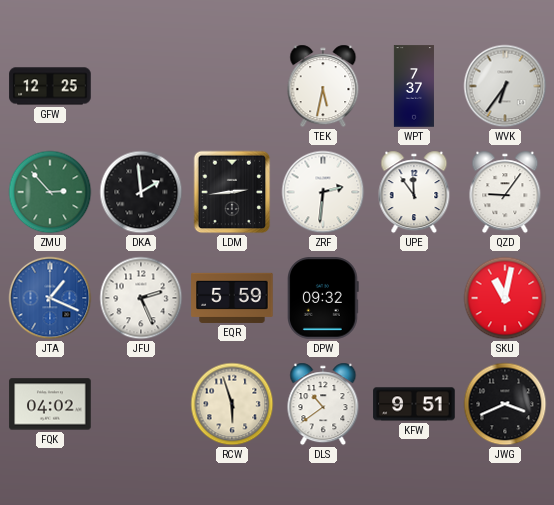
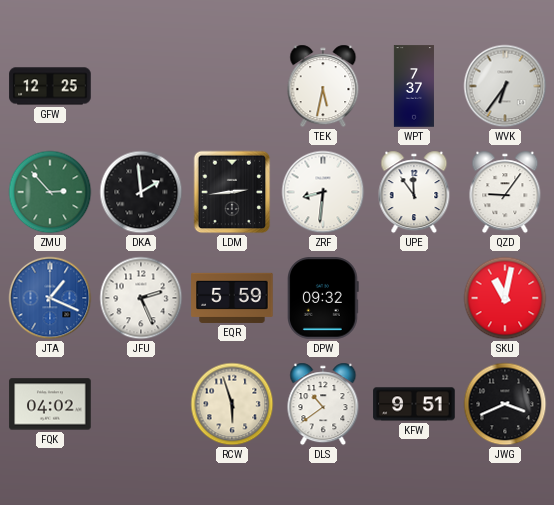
ZRF: 2:31 -> 8:31
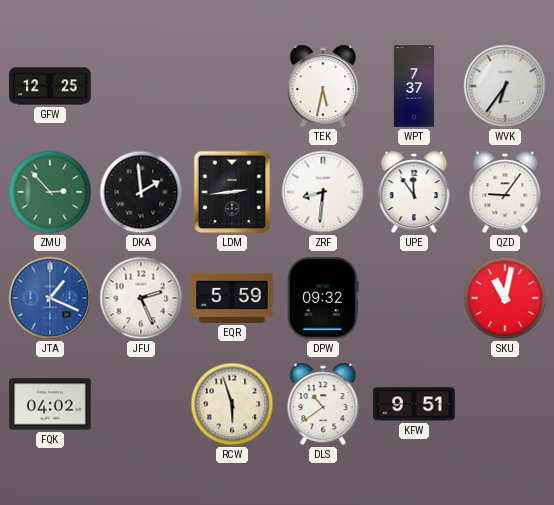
JWG: 3:41 -> none
